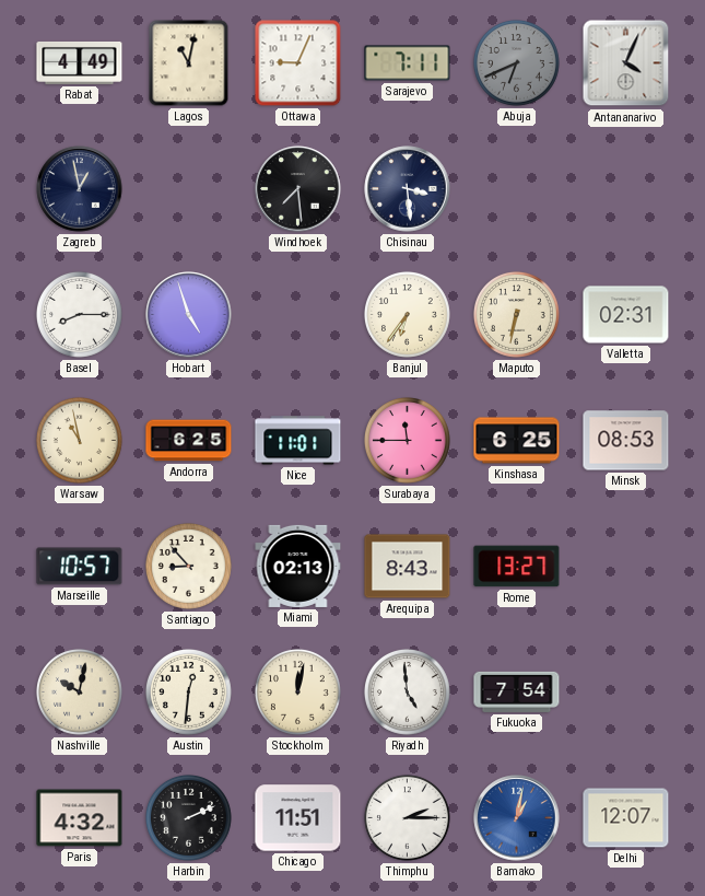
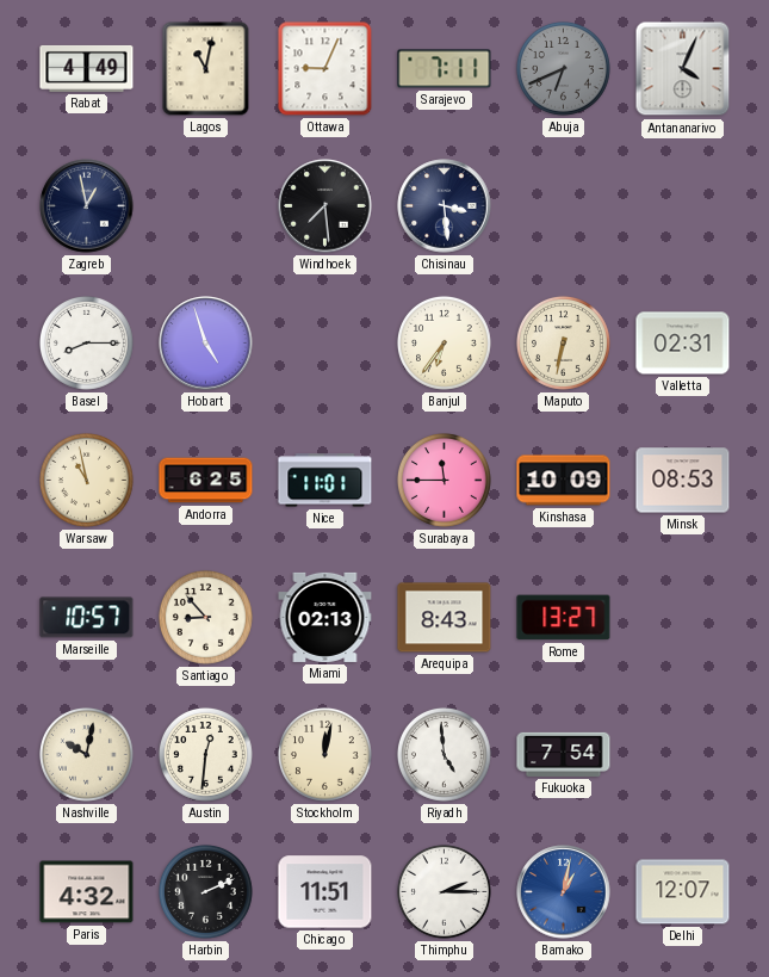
Kinshasa: 6:25 -> 10:09
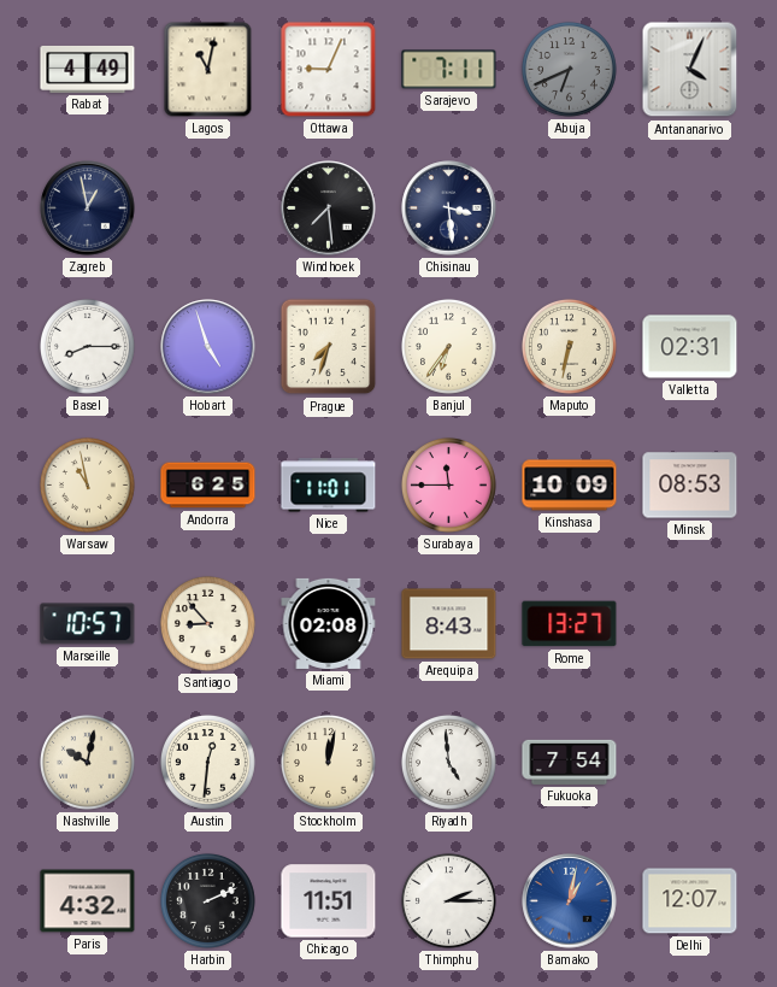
Prague: none -> 7:33
Miami: 02:13 -> 02:08
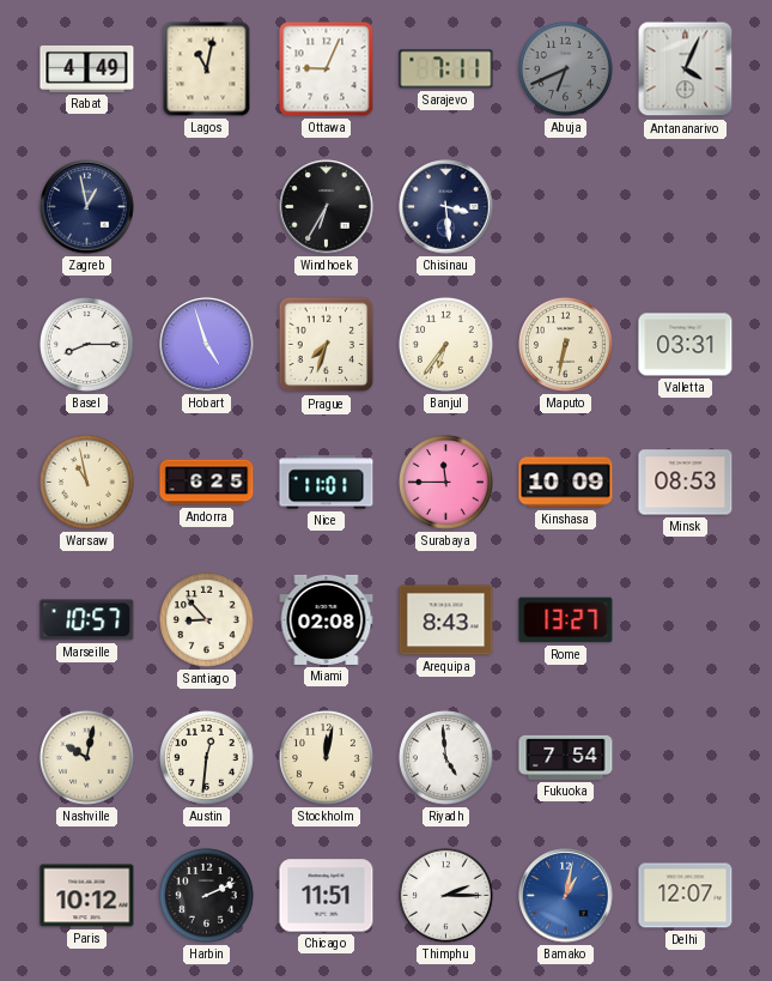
Windhoek: 7:29 -> 6:35
Valletta: 02:31 -> 03:31
Paris: 4:32 -> 10:12
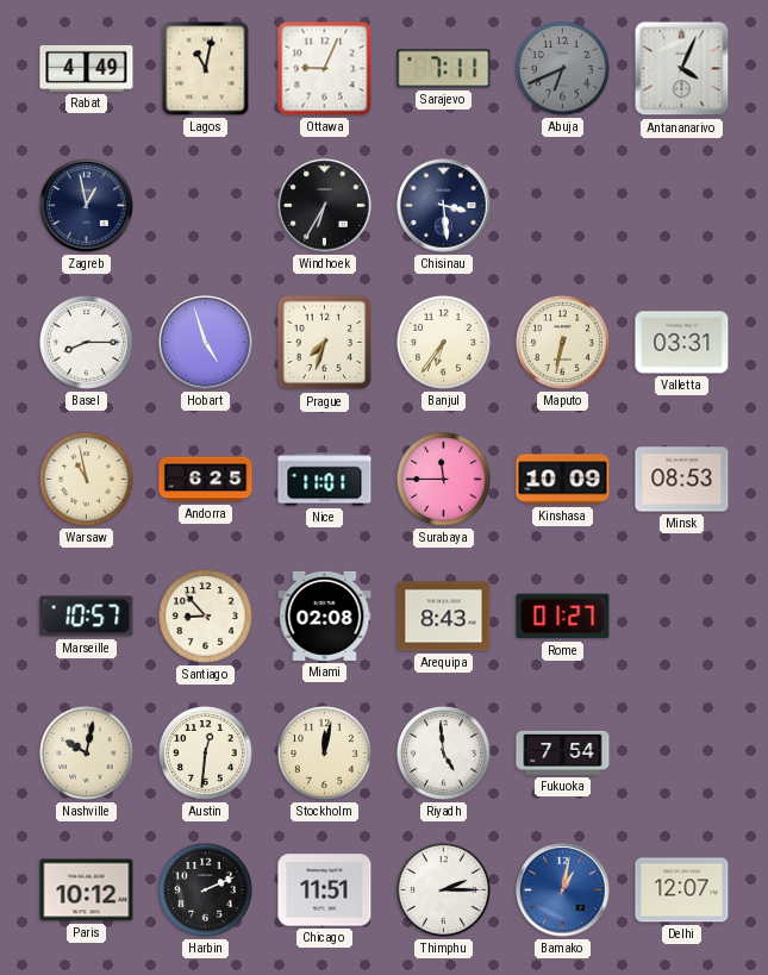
Rome: 13:27 -> 01:27
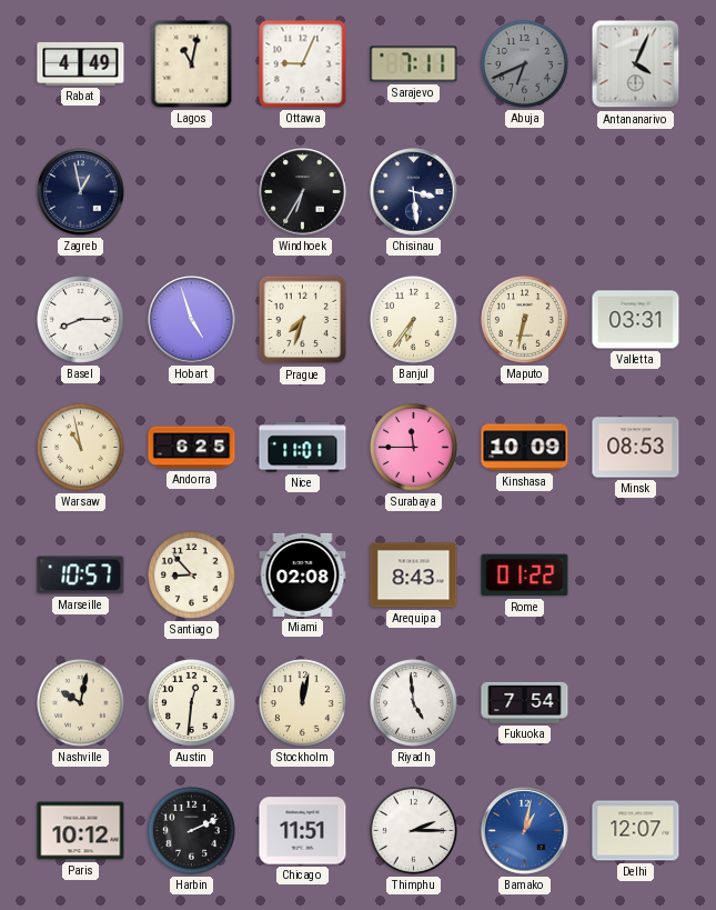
Rome: 01:27 -> 01:22
